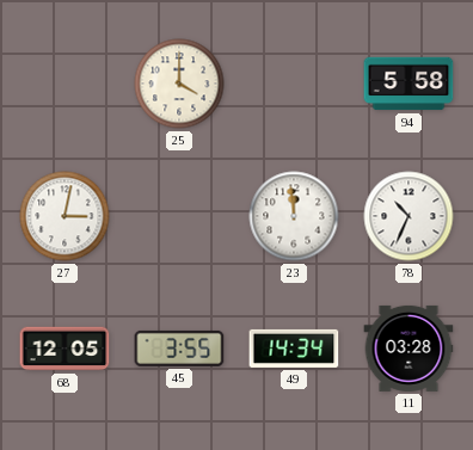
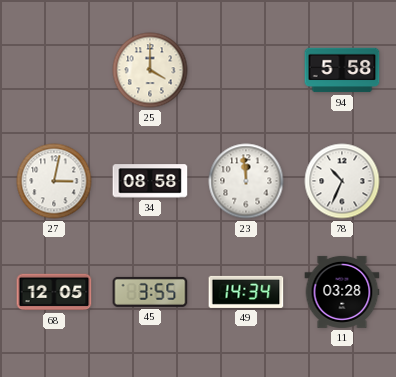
34: none -> 08:58
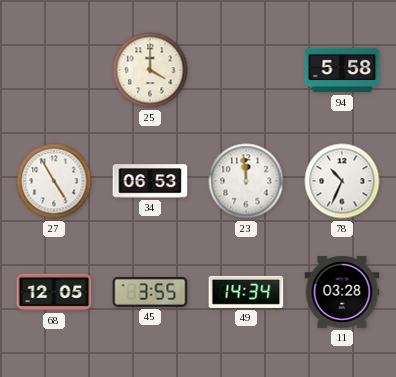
27: 3:02 -> 4:55
34: 08:58 -> 06:53
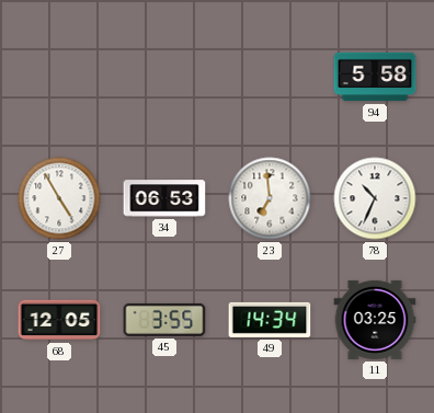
25: 4:00 -> none
23: 11:59 -> 6:59
11: 03:28 -> 03:25
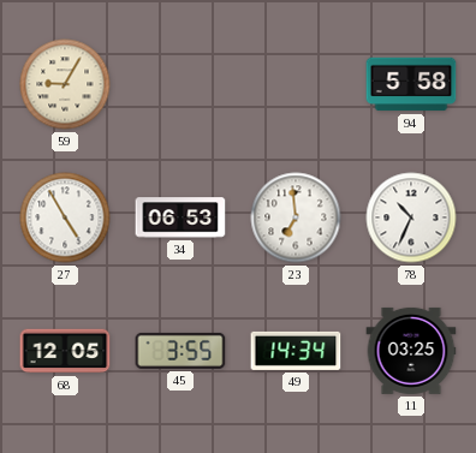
59: none -> 9:05
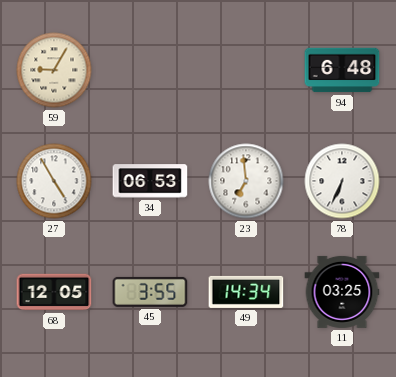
94: 5:58 -> 6:48
78: 10:34 -> 6:34
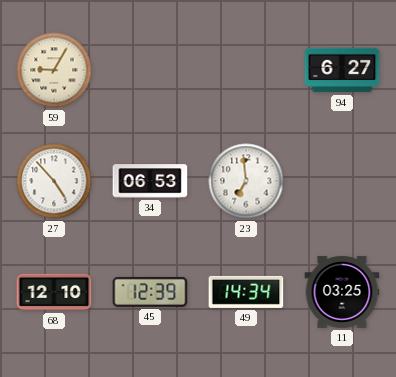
94: 6:48 -> 6:27
27: 4:55 -> 4:53
78: 6:34 -> none
68: 12:05 -> 12:10
45: 3:55 -> 12:39
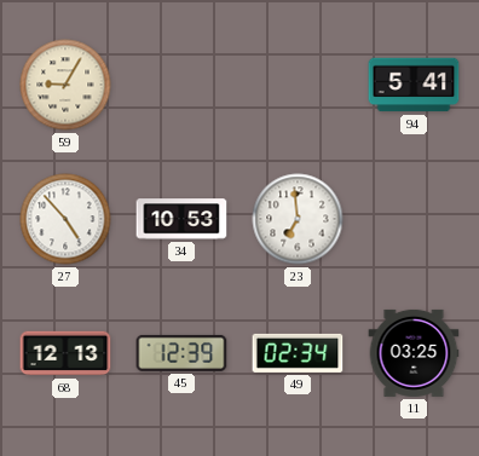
94: 6:27 -> 5:41
34: 06:53 -> 10:53
68: 12:10 -> 12:13
49: 14:34 -> 02:34
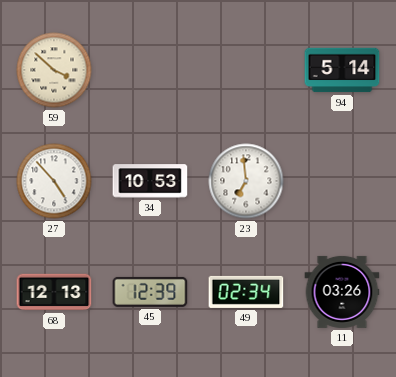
59: 9:05 -> 3:52
94: 5:41 -> 5:14
11: 03:25 -> 03:26
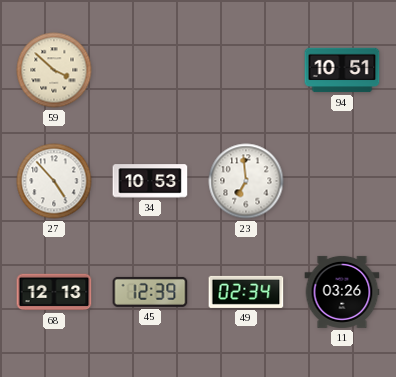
94: 5:14 -> 10:51
